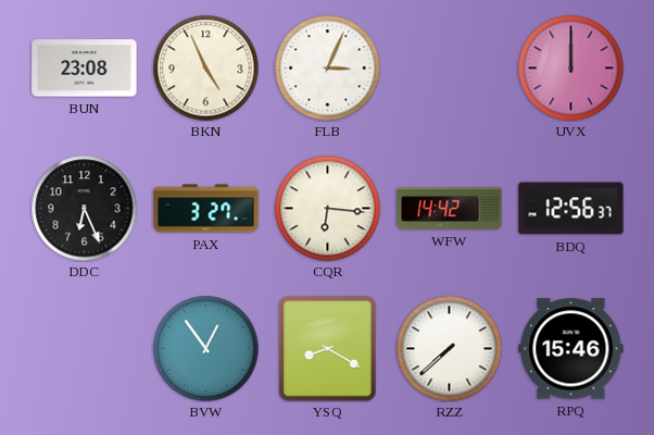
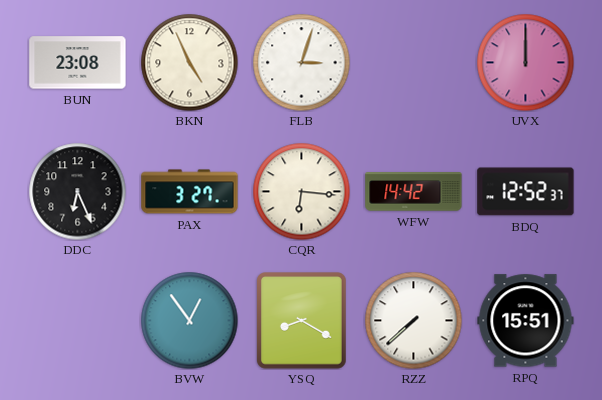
FLB: 3:04 -> 3:03
BDQ: 12:56 -> 12:52
RPQ: 15:46 -> 15:51
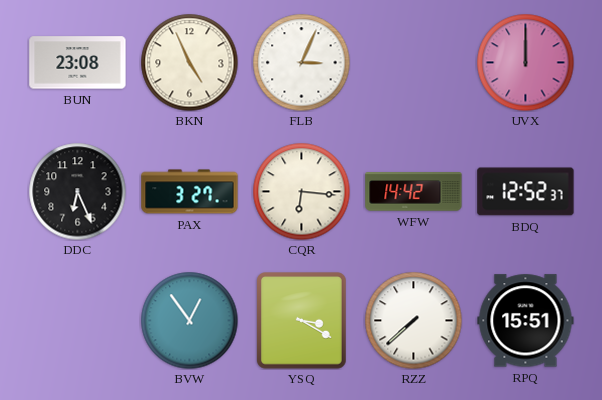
FLB: 3:03 -> 3:04
YSQ: 8:20 -> 3:20
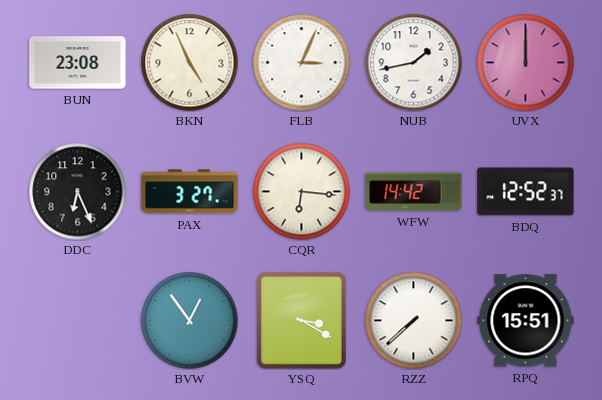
NUB: none -> 1:43
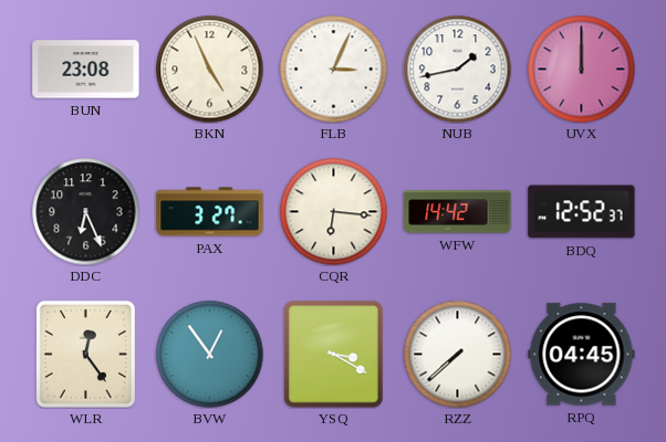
WLR: none -> 12:24
RPQ: 15:51 -> 04:45
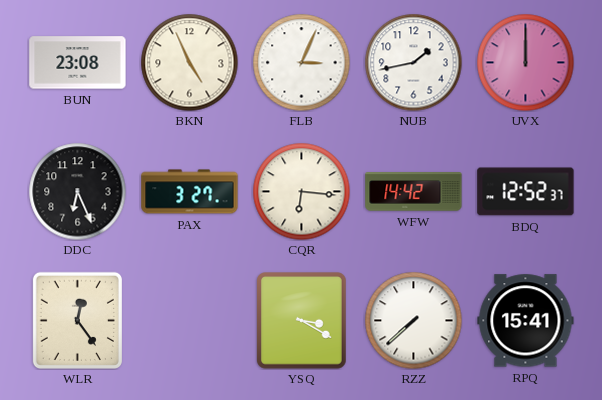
BVW: 12:54 -> none
RPQ: 04:45 -> 15:41
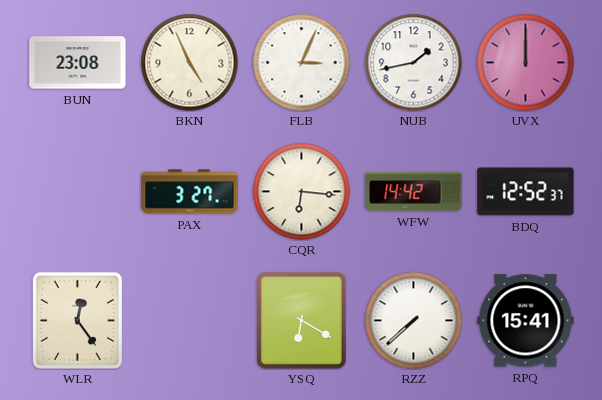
DDC: 6:26 -> none
YSQ: 3:20 -> 6:20
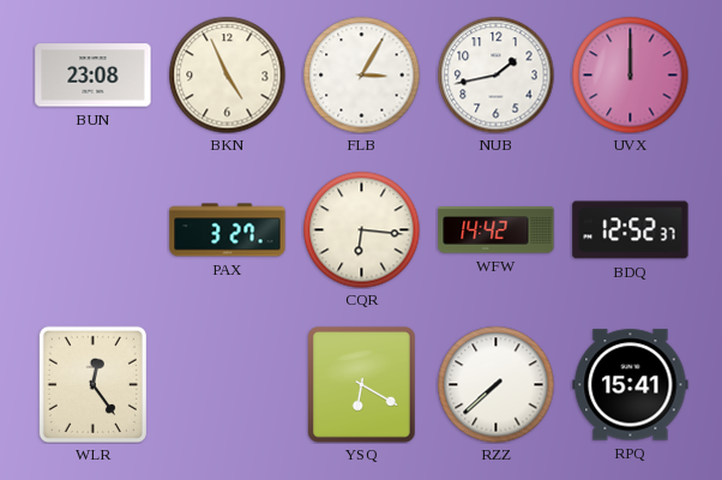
FLB: 3:04 -> 3:05
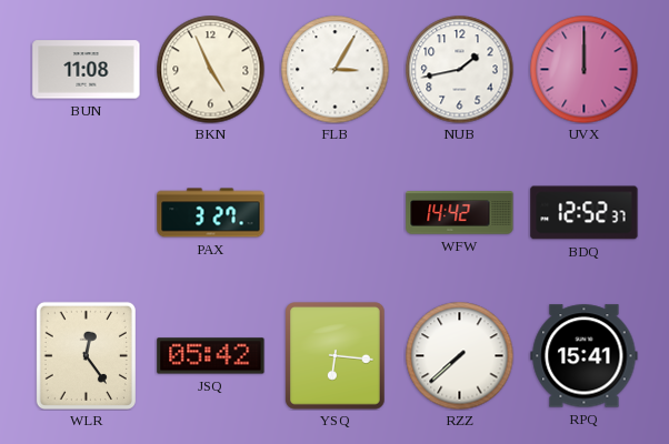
BUN: 23:08 -> 11:08
CQR: 6:16 -> none
JSQ: none -> 05:42
YSQ: 6:20 -> 6:16
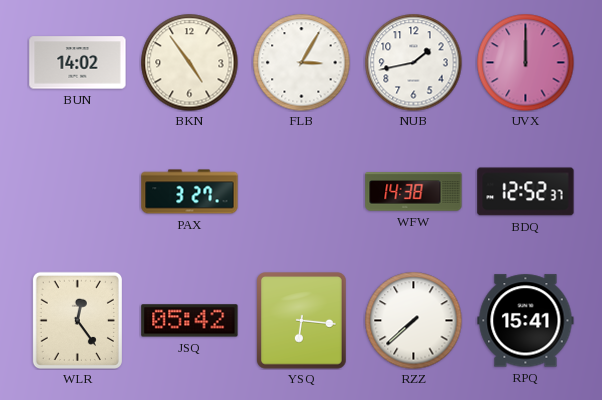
BUN: 11:08 -> 14:02
BKN: 4:56 -> 4:54
WFW: 14:42 -> 14:38
